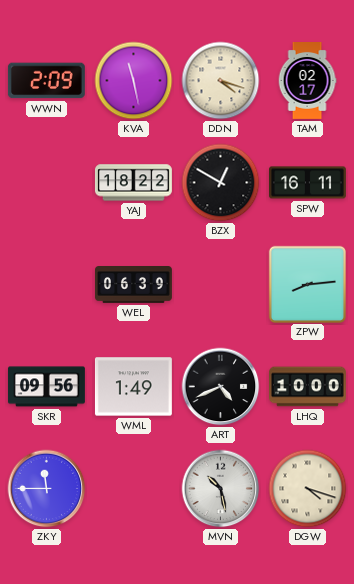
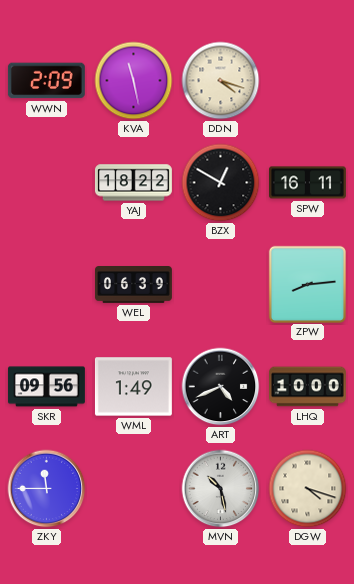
TAM: 02:17 -> none
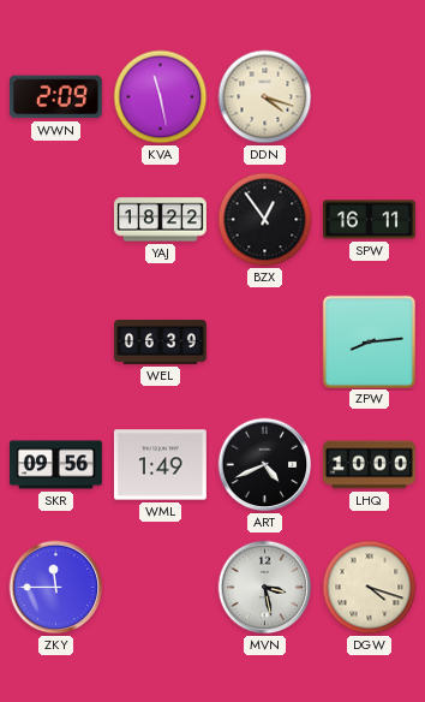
BZX: 12:50 -> 12:54
MVN: 10:28 -> 3:28
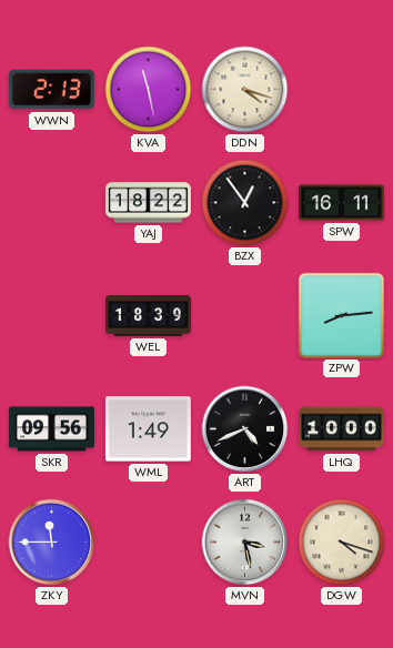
WWN: 2:09 -> 2:13
WEL: 06:39 -> 18:39
